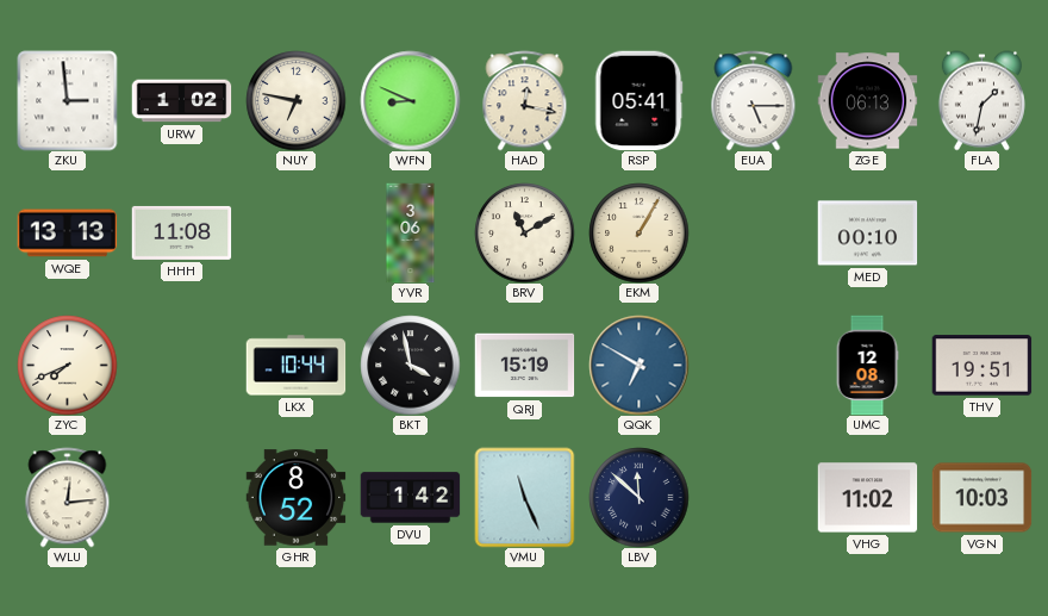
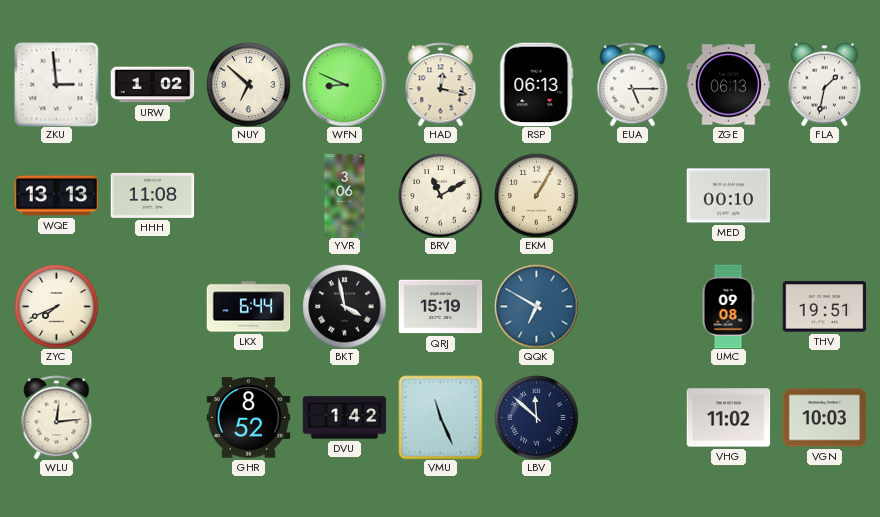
NUY: 6:47 -> 6:52
RSP: 05:41 -> 06:13
LKX: 10:44 -> 6:44
UMC: 12:08 -> 09:08
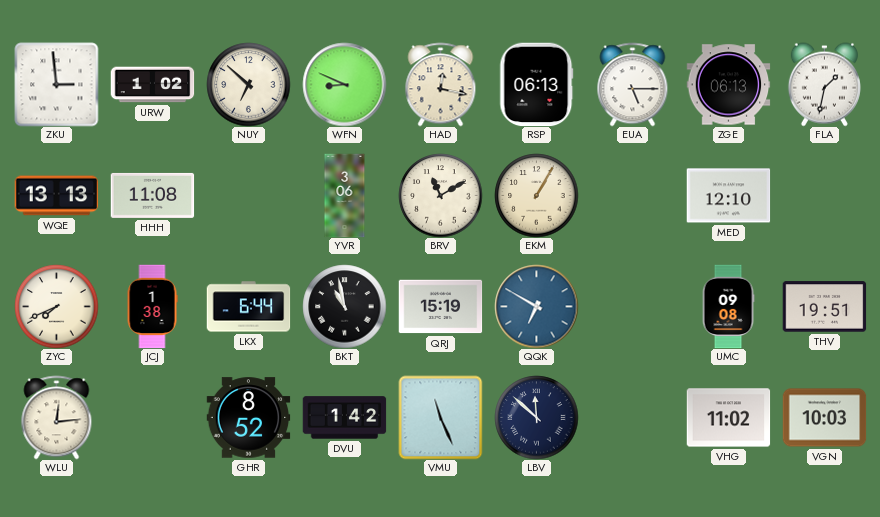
MED: 00:10 -> 12:10
JCJ: none -> 1:38
BKT: 3:58 -> 10:58
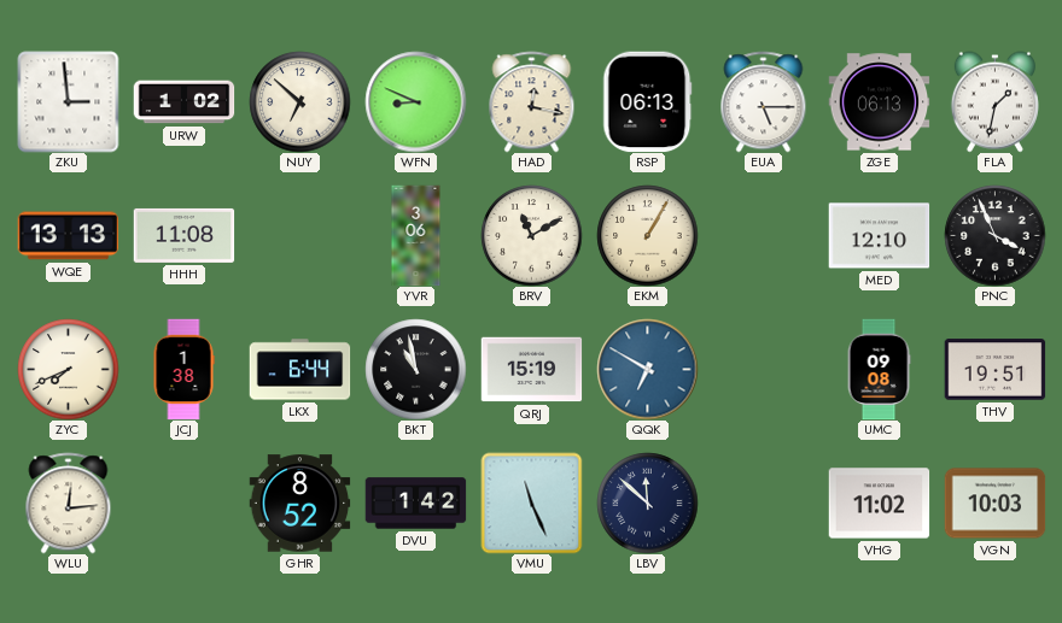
PNC: none -> 3:56
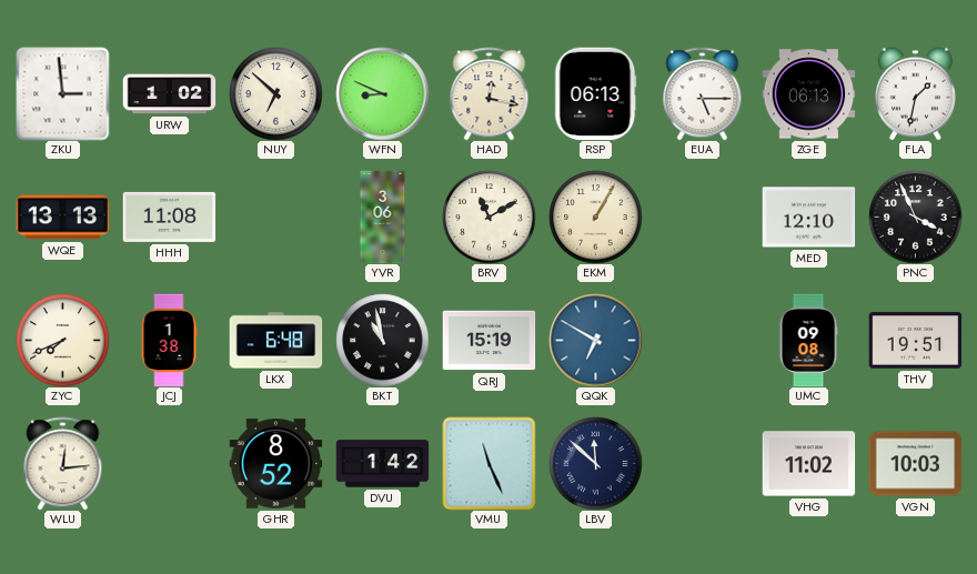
LKX: 6:44 -> 6:48
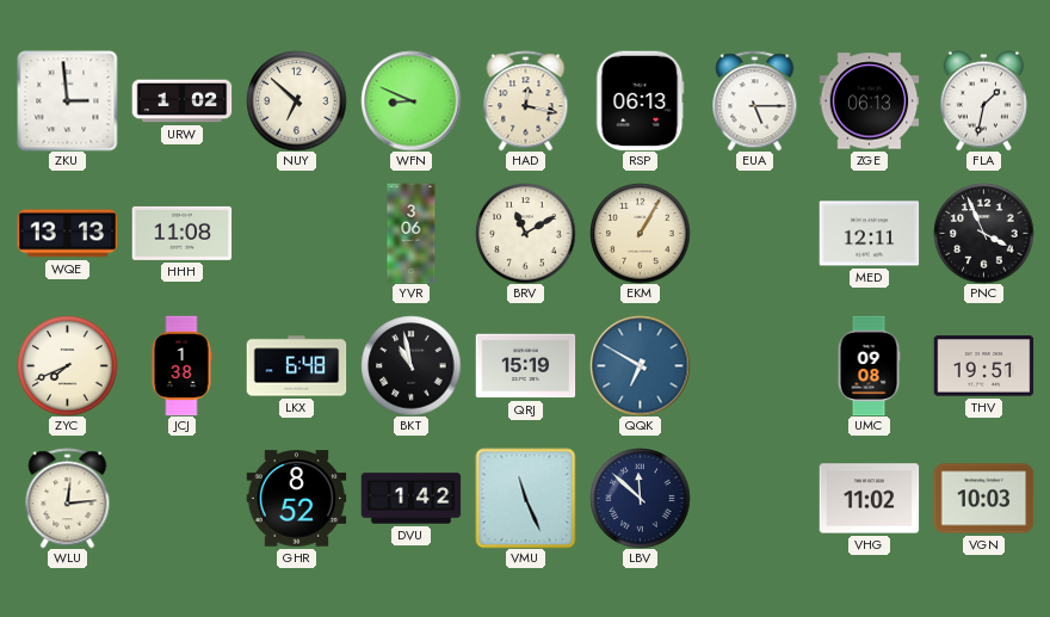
MED: 12:10 -> 12:11
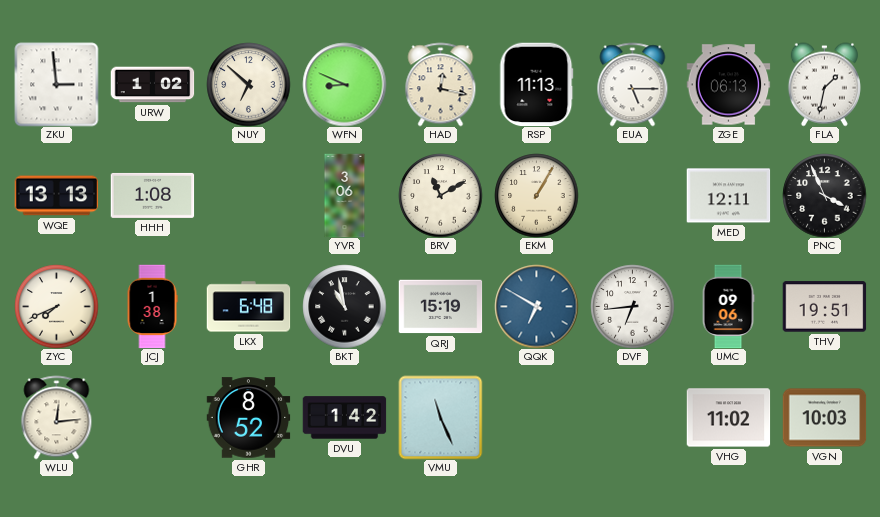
RSP: 06:13 -> 11:13
HHH: 11:08 -> 1:08
DVF: none -> 6:44
UMC: 09:08 -> 09:06
LBV: 11:52 -> none
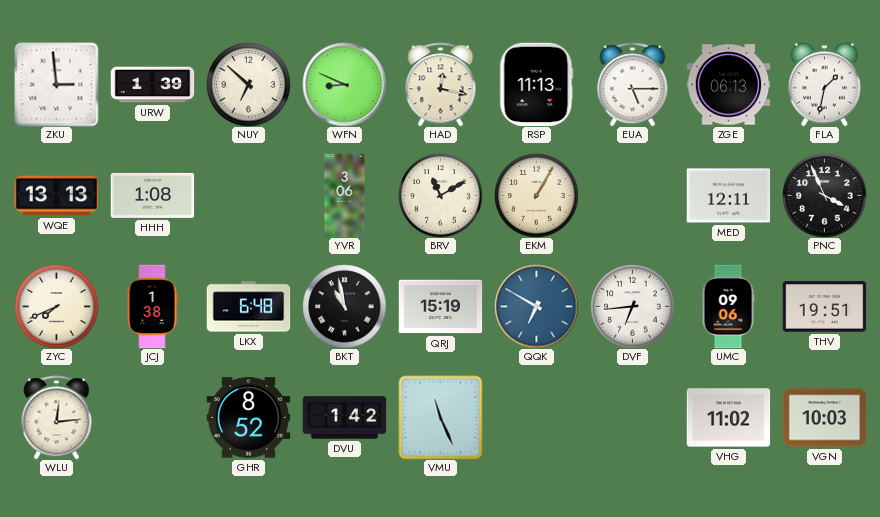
URW: 1:02 -> 1:39
